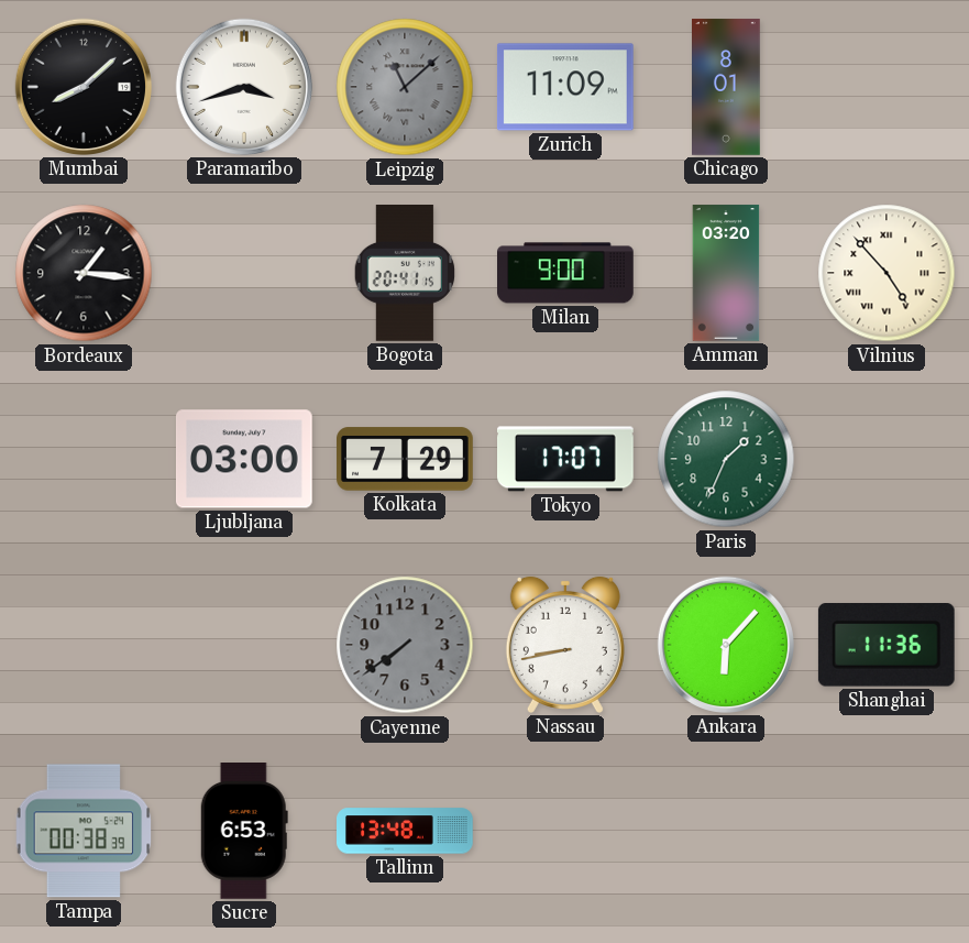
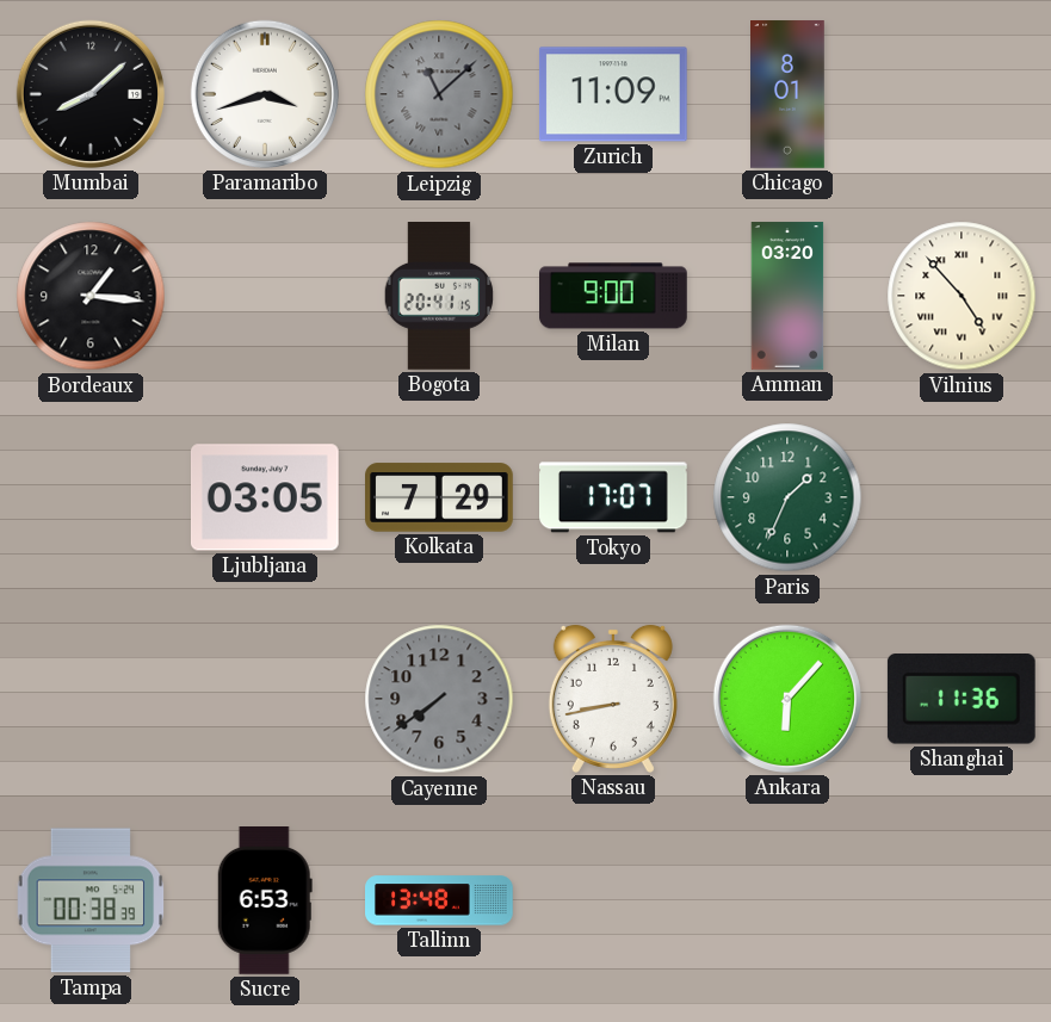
Ljubljana: 03:00 -> 03:05
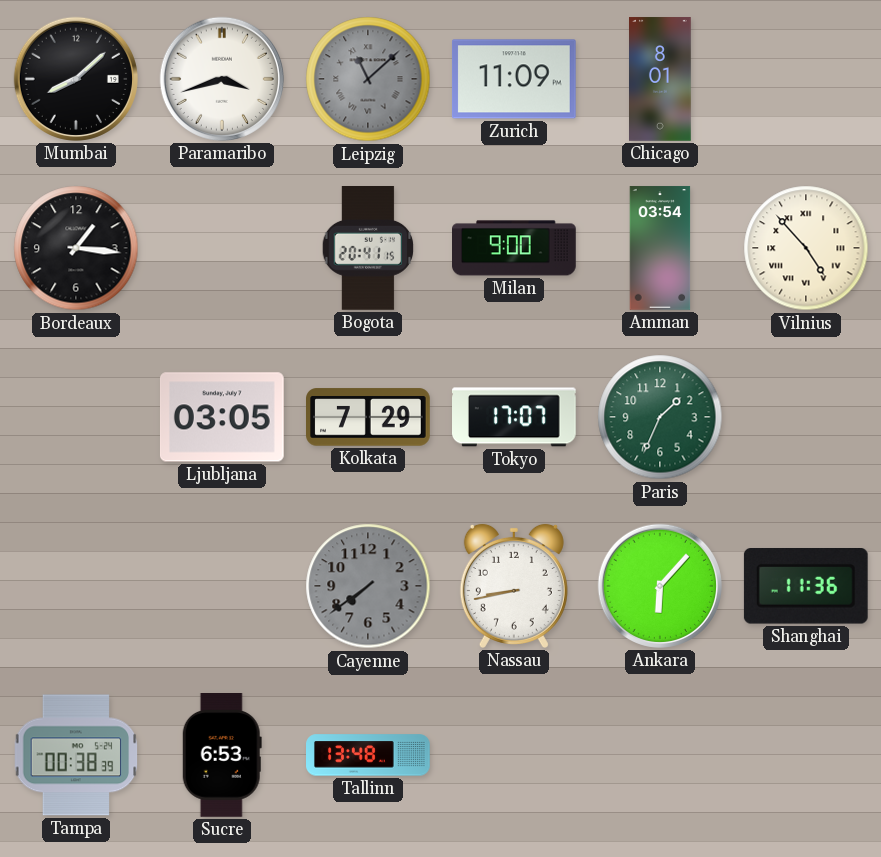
Amman: 03:20 -> 03:54
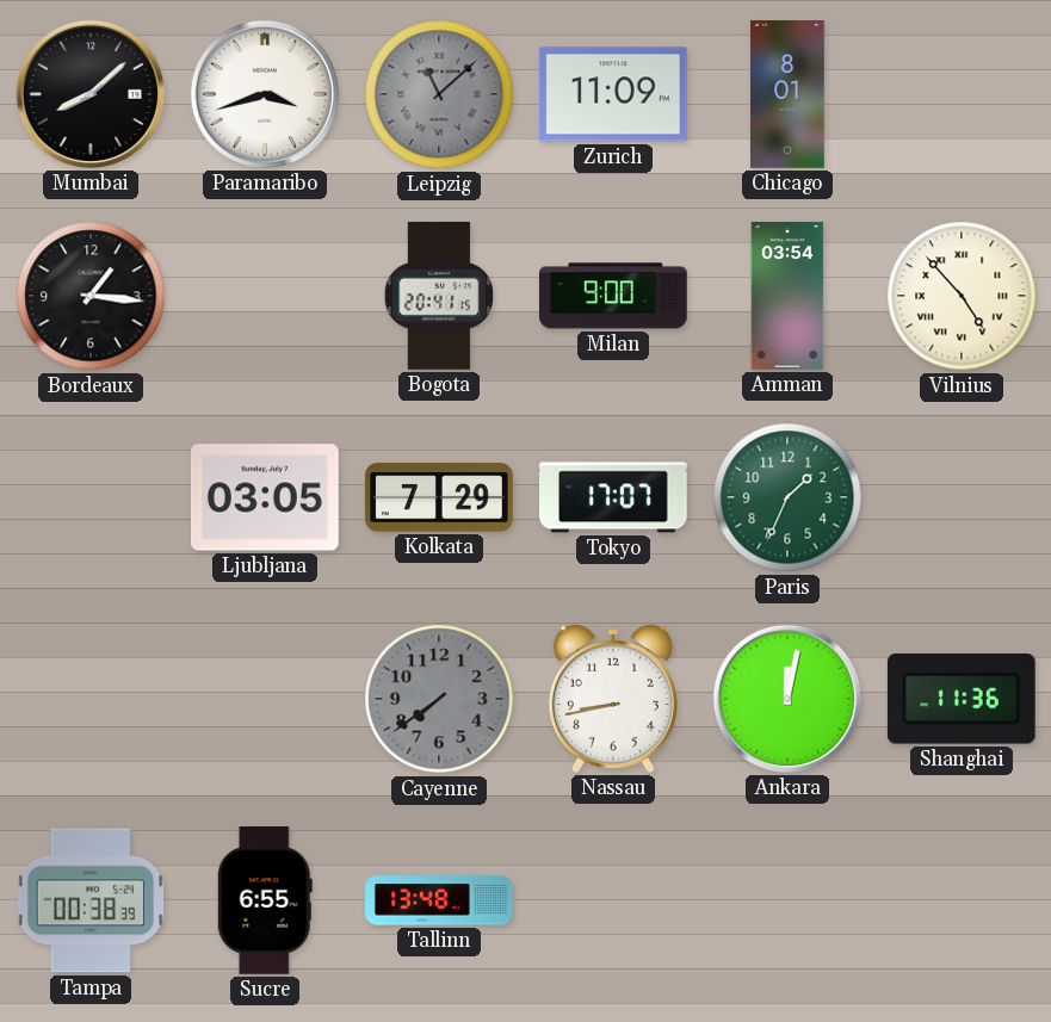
Ankara: 6:07 -> 12:02
Sucre: 6:53 -> 6:55
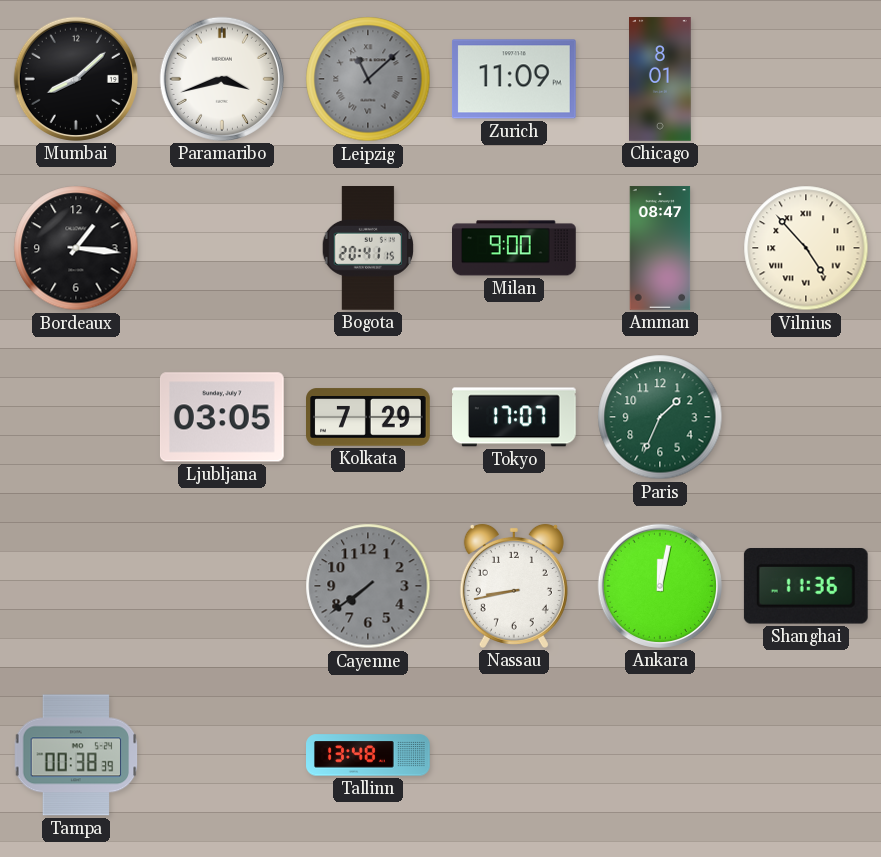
Amman: 03:54 -> 08:47
Sucre: 6:55 -> none
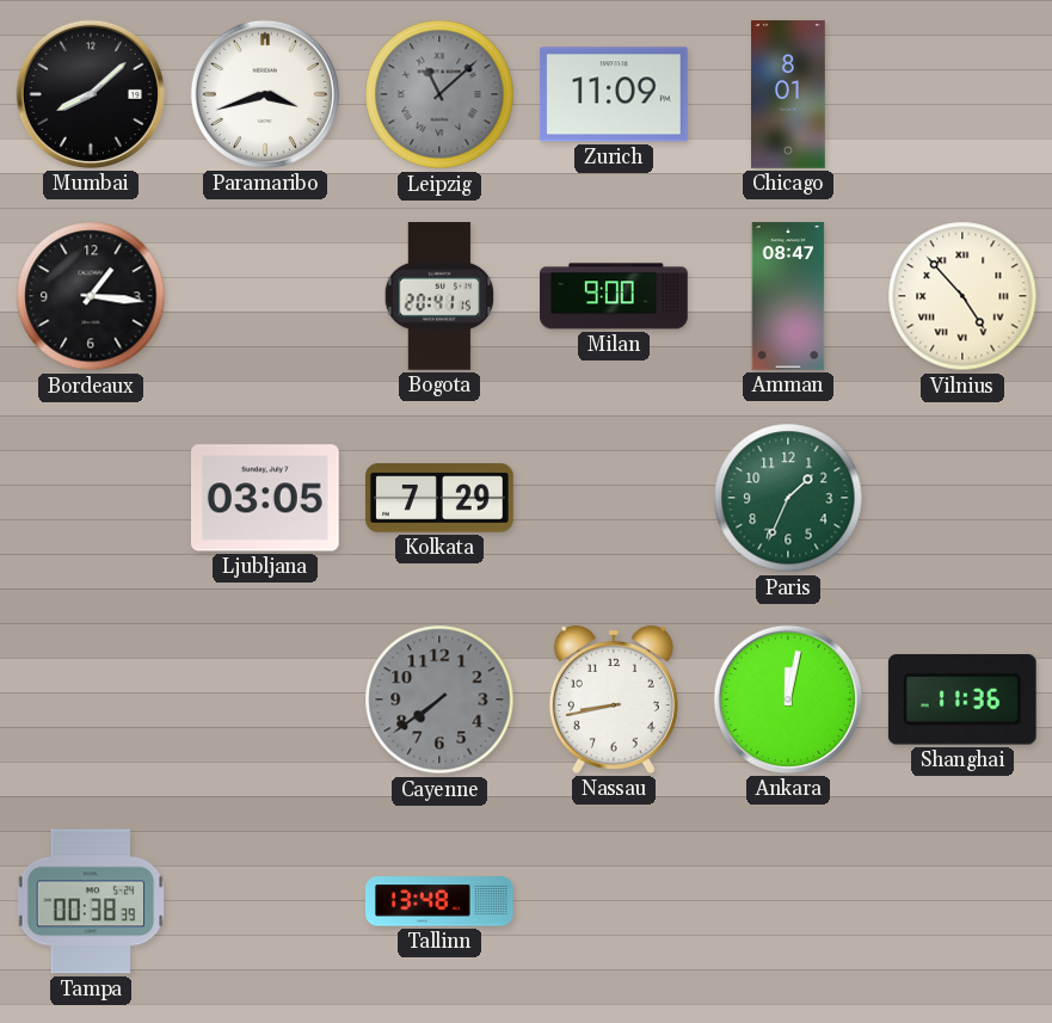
Tokyo: 17:07 -> none
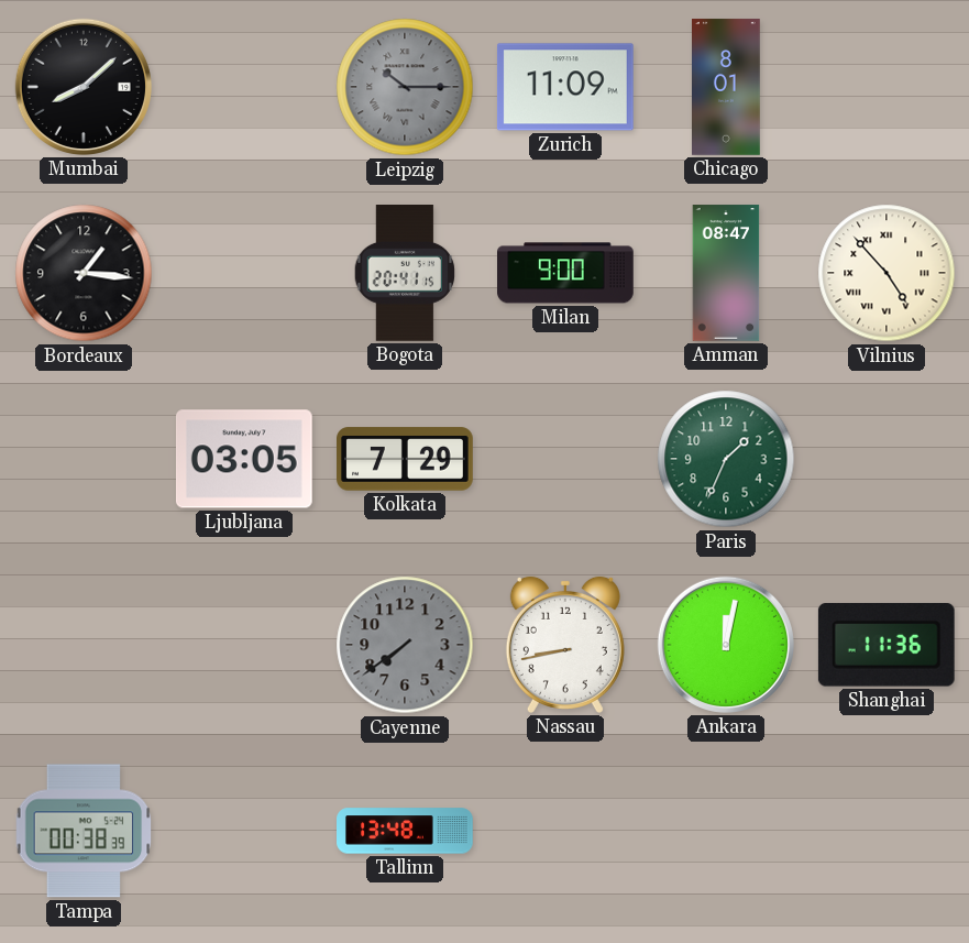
Paramaribo: 3:42 -> none
Leipzig: 11:08 -> 10:15
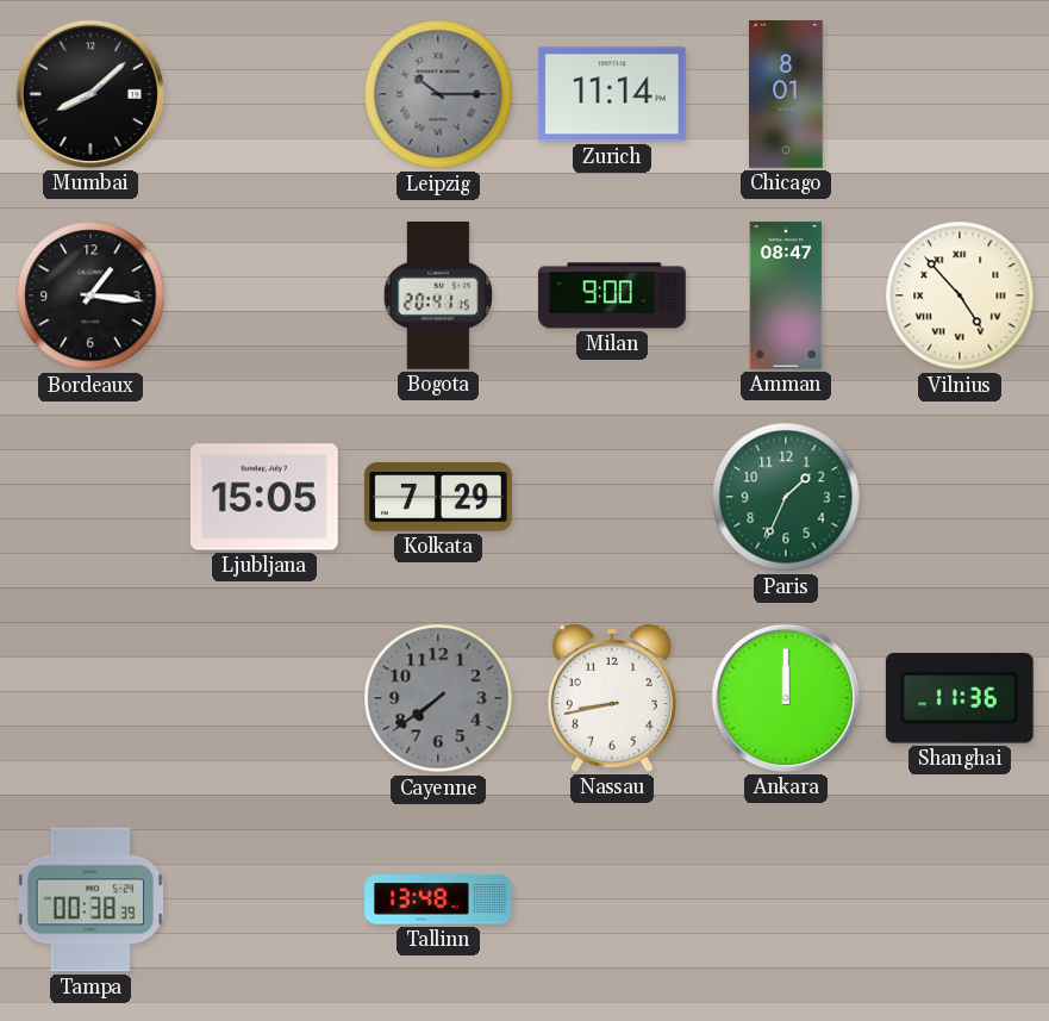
Zurich: 11:09 -> 11:14
Ljubljana: 03:05 -> 15:05
Ankara: 12:02 -> 12:00
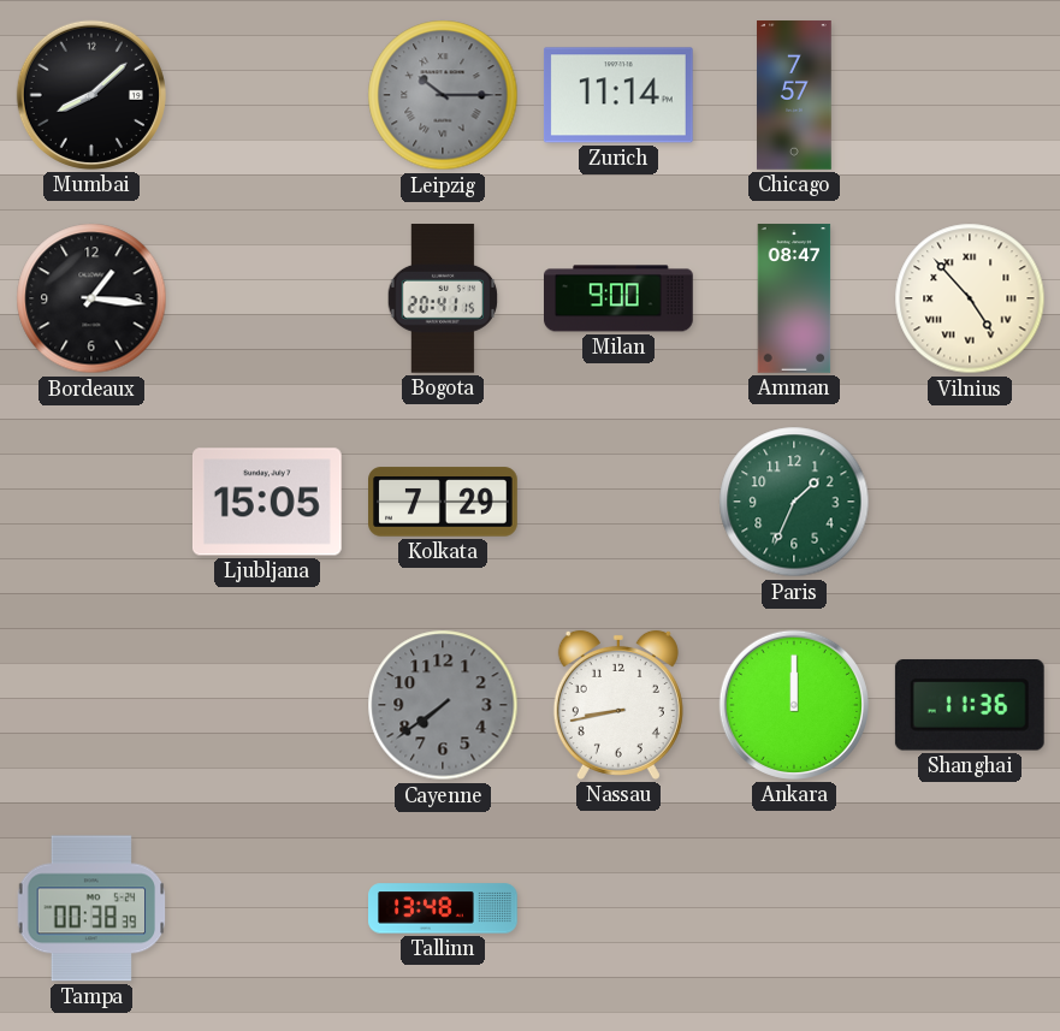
Chicago: 8:01 -> 7:57
